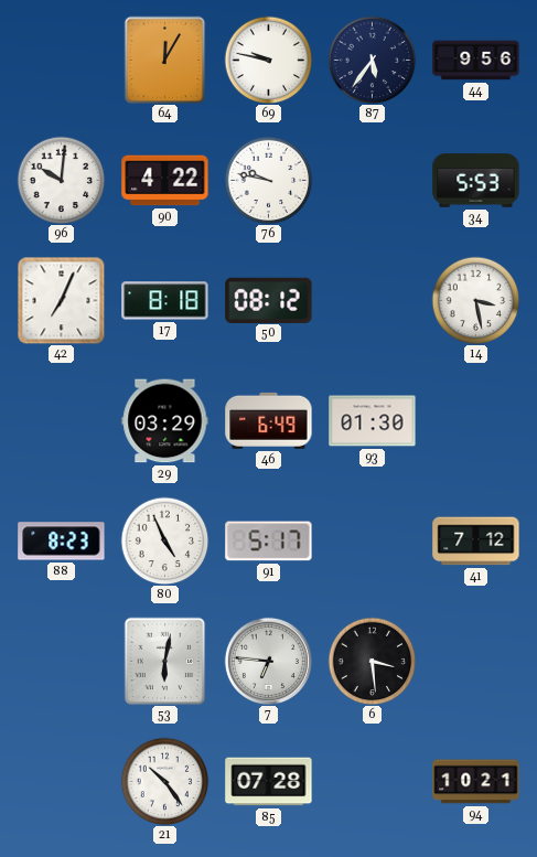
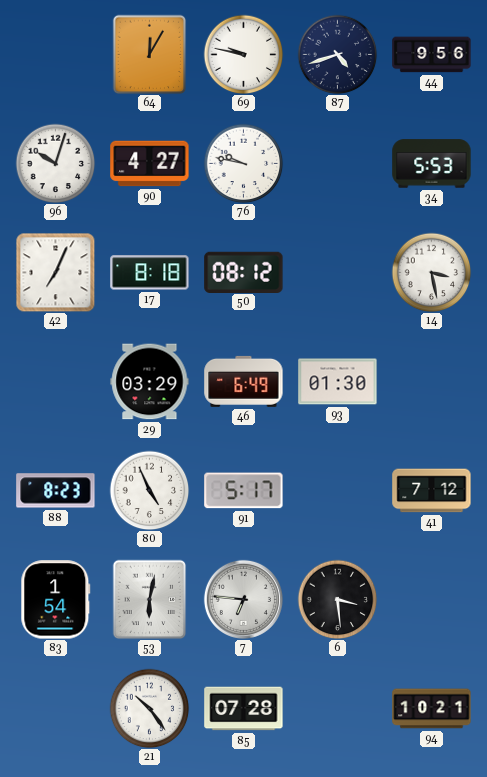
87: 5:36 -> 4:42
96: 10:01 -> 10:03
90: 4:22 -> 4:27
83: none -> 1:54
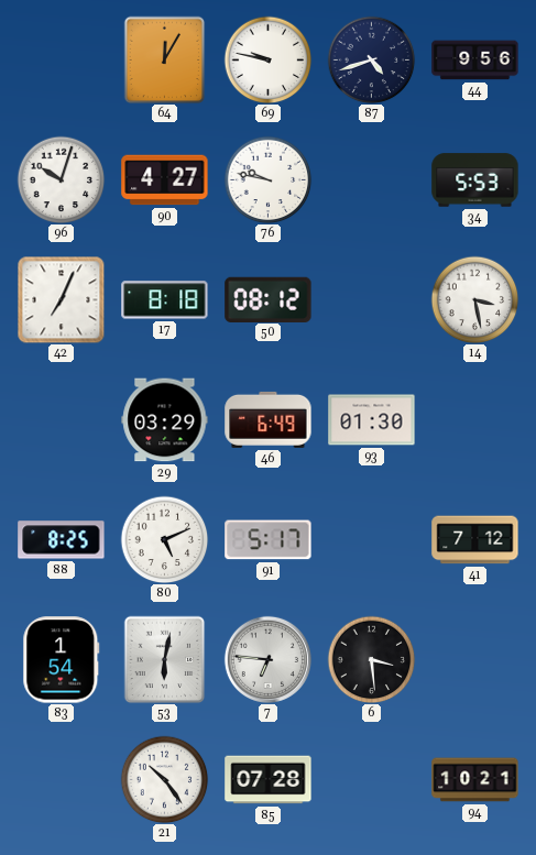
88: 8:23 -> 8:25
80: 4:56 -> 5:11
